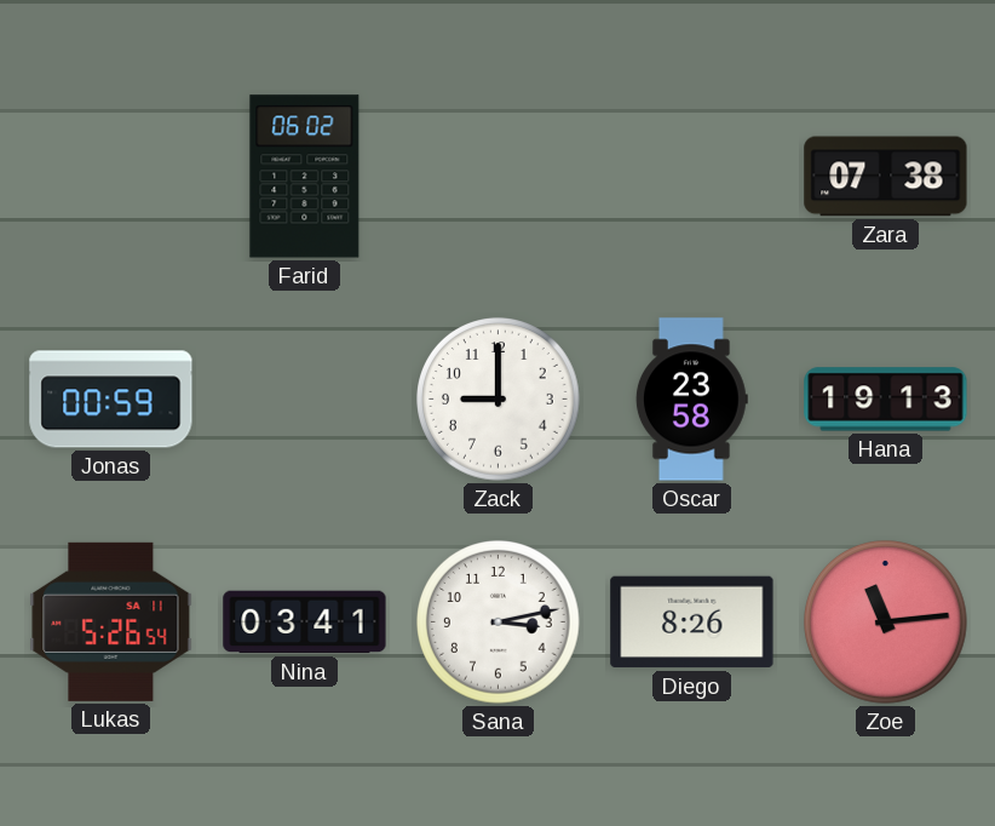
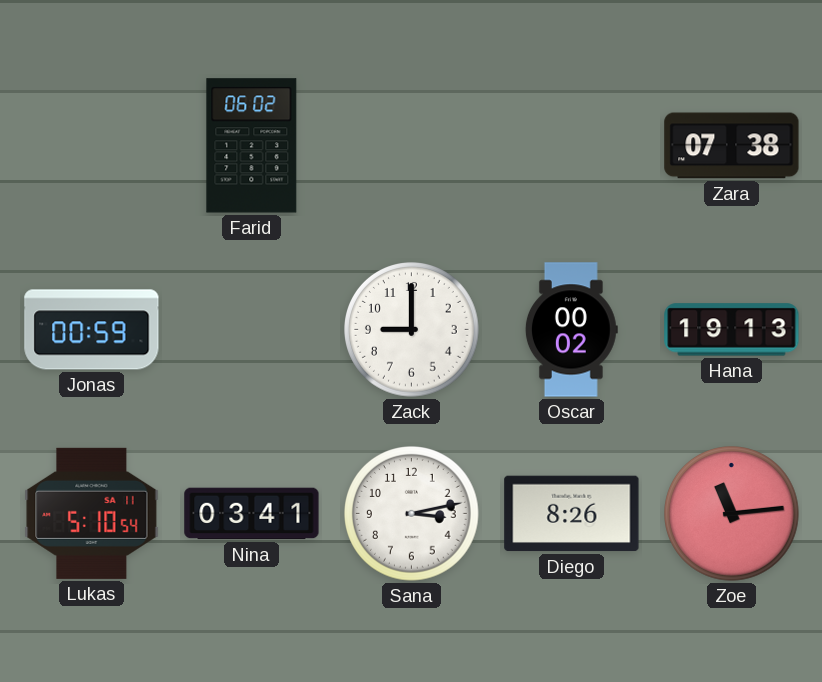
Oscar: 23:58 -> 00:02
Lukas: 5:26 -> 5:10
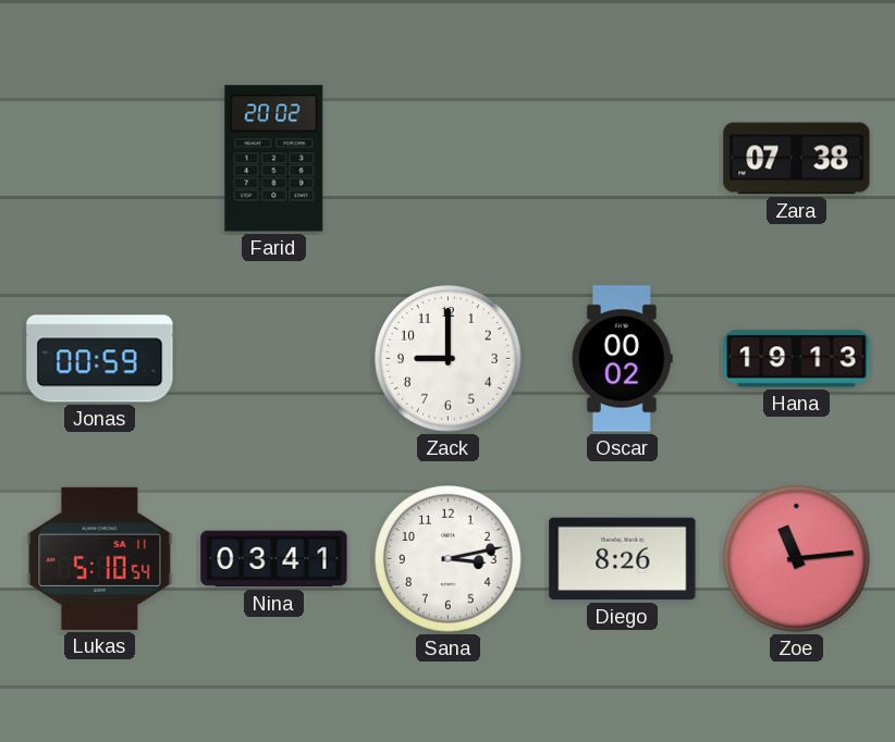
Farid: 06:02 -> 20:02
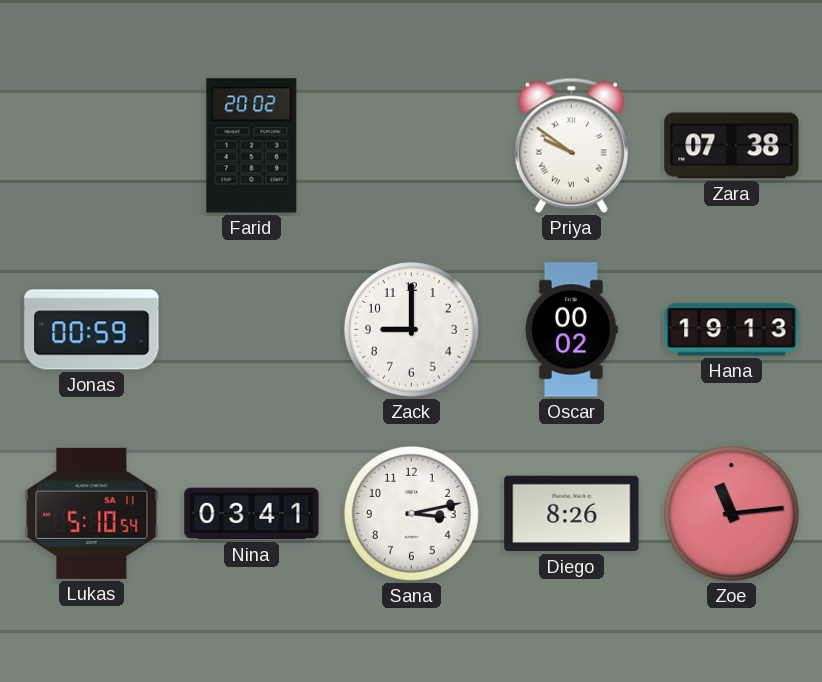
Priya: none -> 9:51
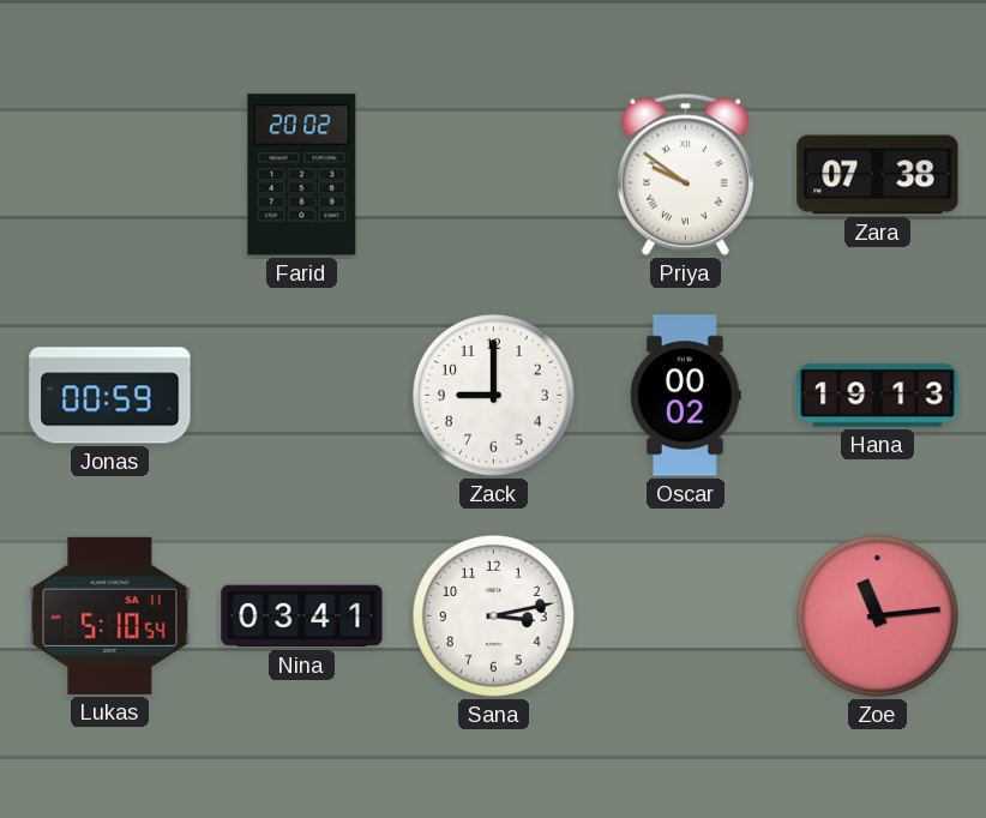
Diego: 8:26 -> none
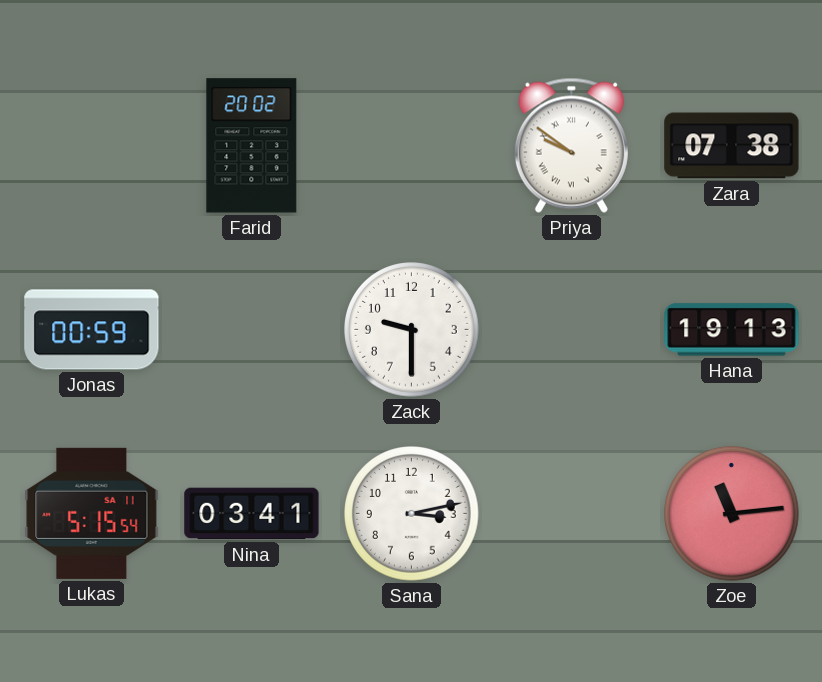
Zack: 9:00 -> 9:30
Oscar: 00:02 -> none
Lukas: 5:10 -> 5:15
